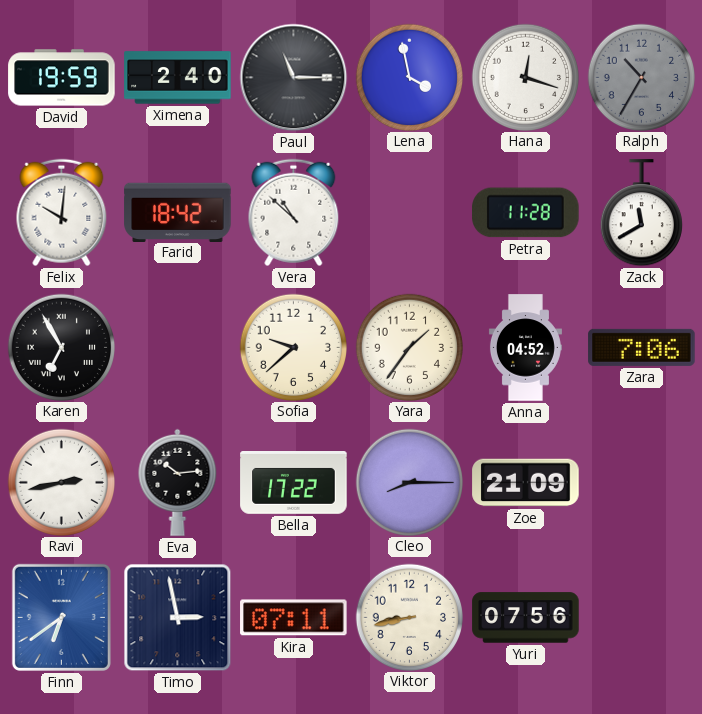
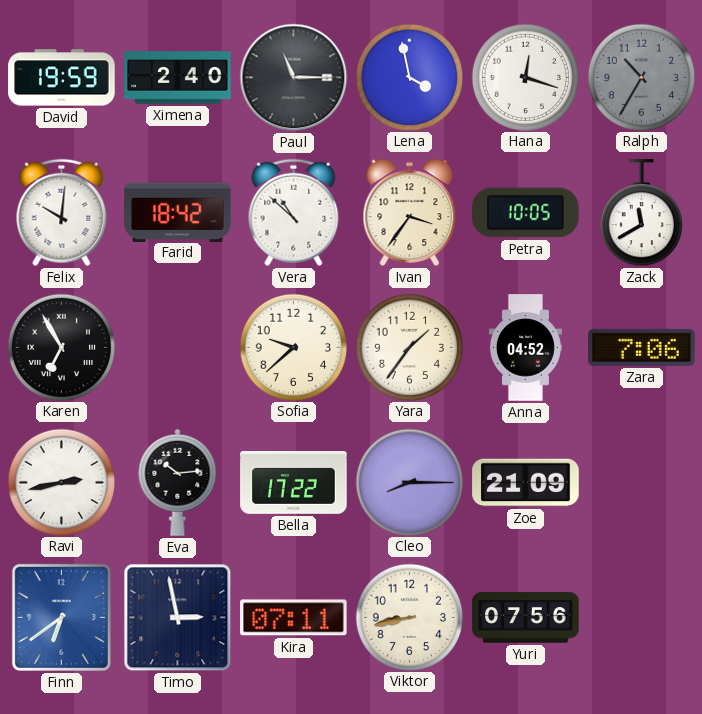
Ivan: none -> 3:36
Petra: 11:28 -> 10:05
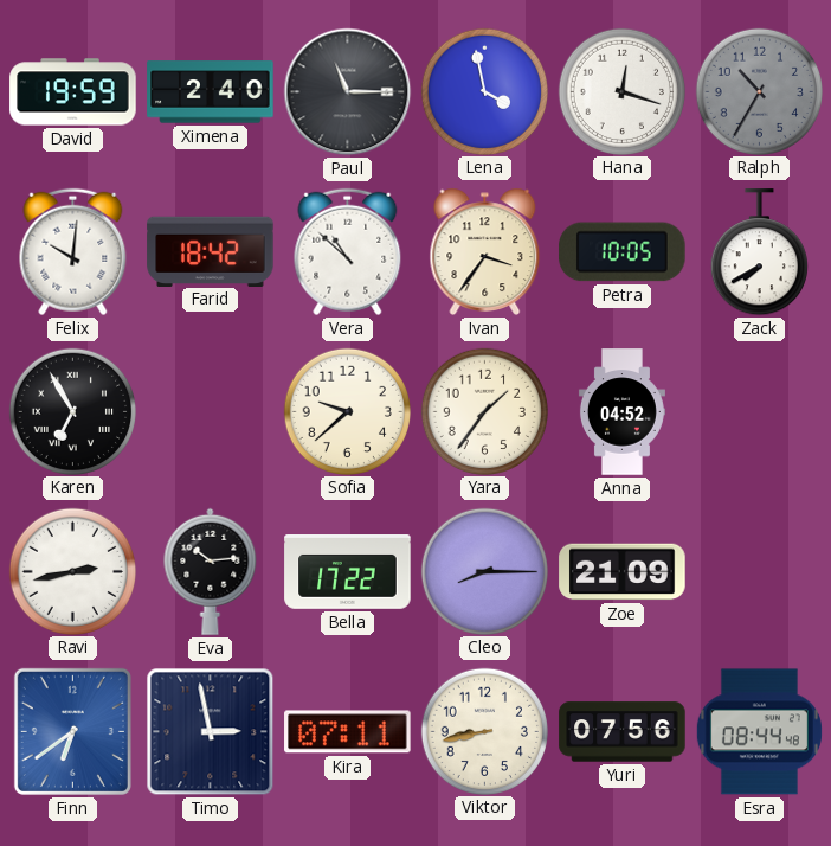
Zack: 11:40 -> 7:40
Zara: 7:06 -> none
Esra: none -> 08:44
